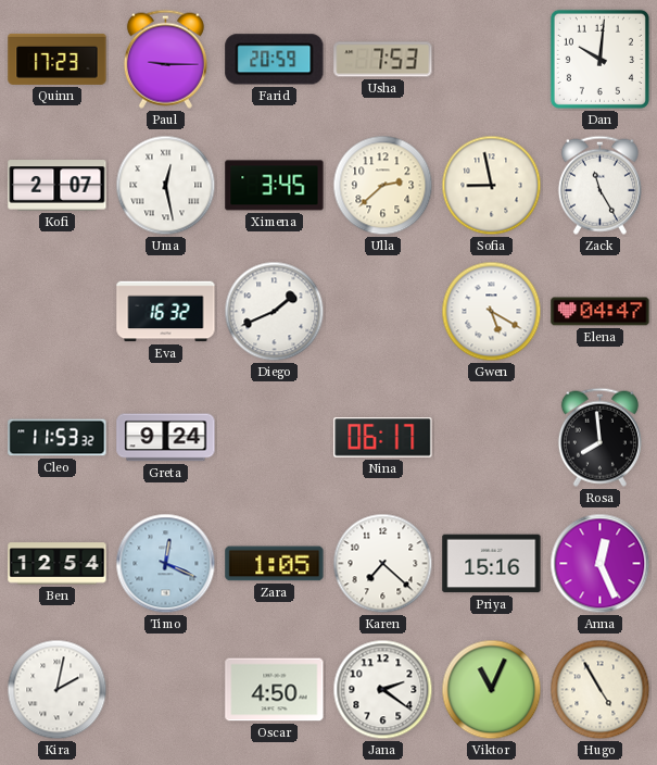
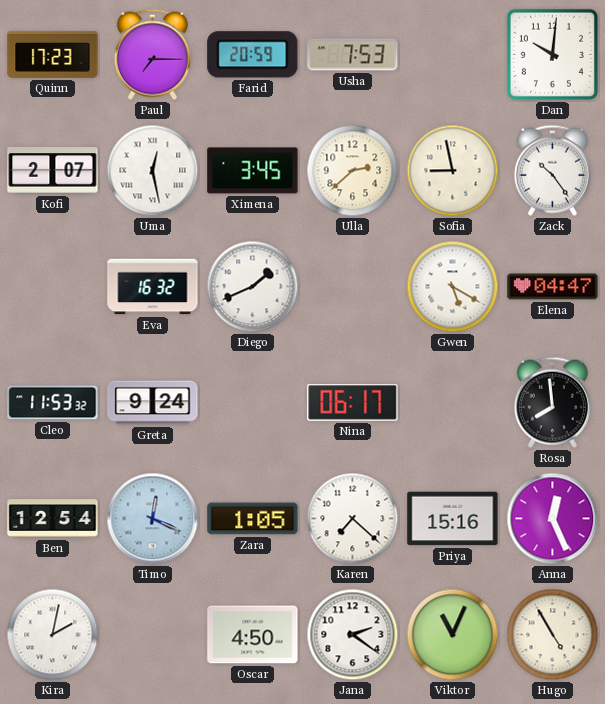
Paul: 9:15 -> 7:15
Zack: 11:25 -> 10:24
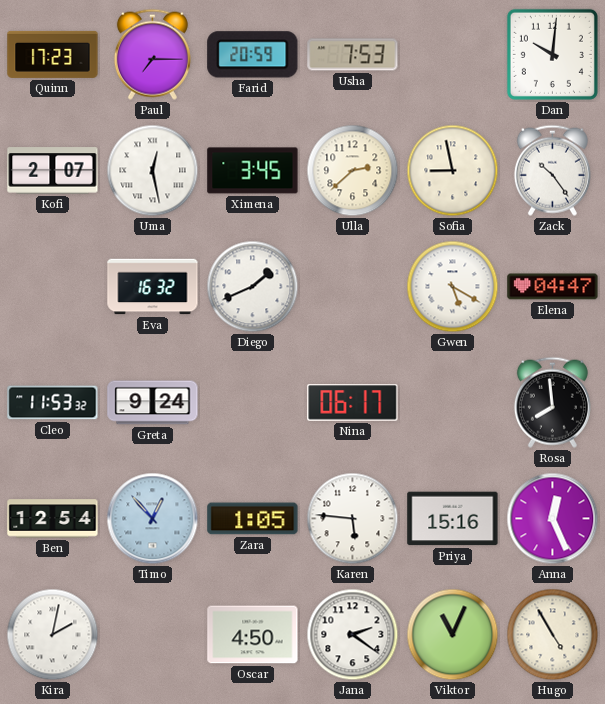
Timo: 12:19 -> 12:53
Karen: 7:22 -> 5:46
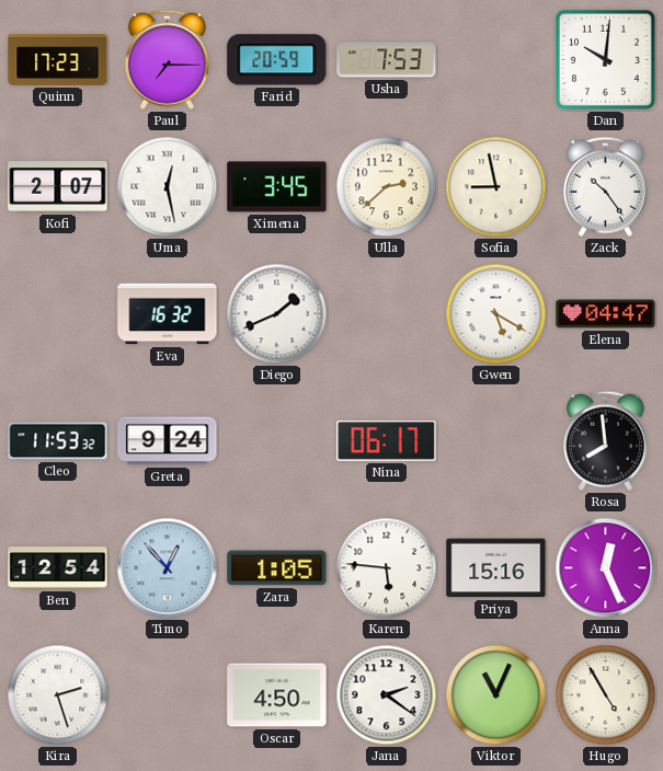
Kira: 2:02 -> 2:27
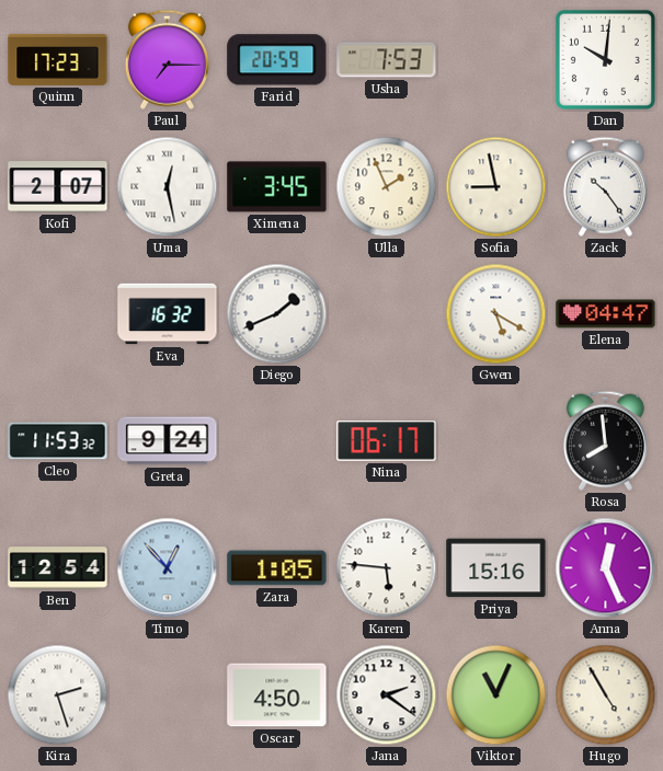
Ulla: 2:38 -> 1:56
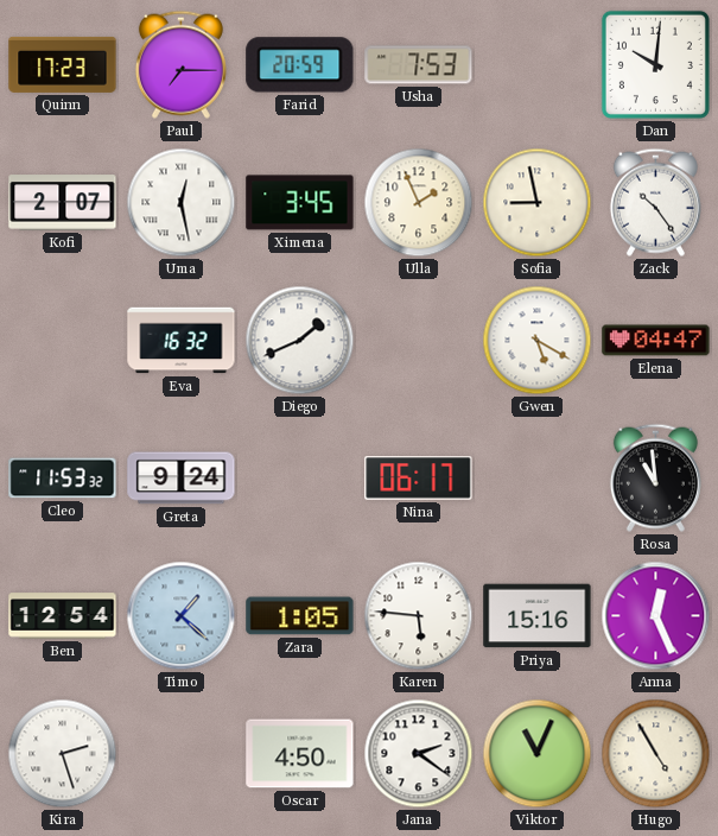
Rosa: 7:59 -> 10:59
Timo: 12:53 -> 1:22
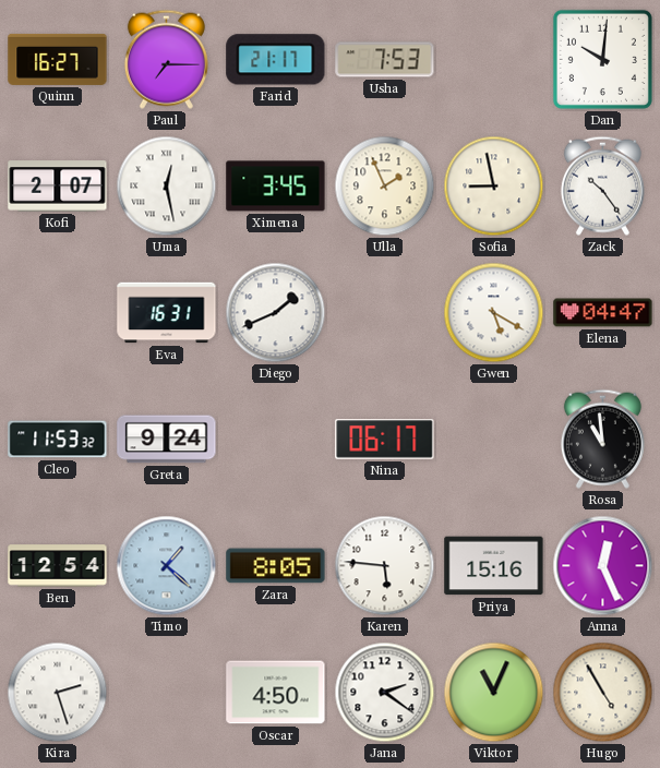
Quinn: 17:23 -> 16:27
Farid: 20:59 -> 21:17
Eva: 16:32 -> 16:31
Zara: 1:05 -> 8:05
